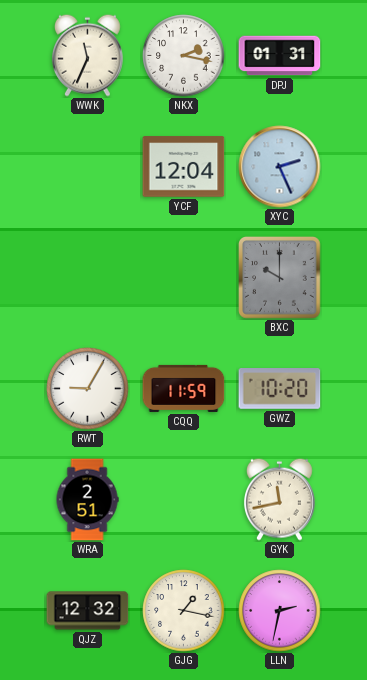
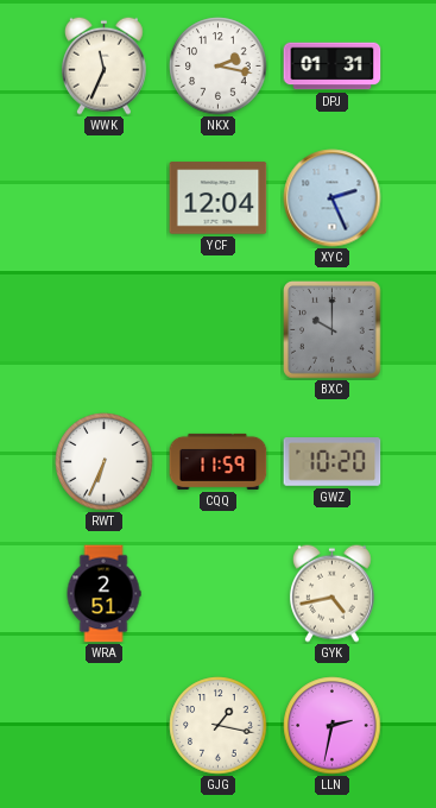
RWT: 9:05 -> 6:34
GYK: 11:43 -> 4:43
QJZ: 12:32 -> none
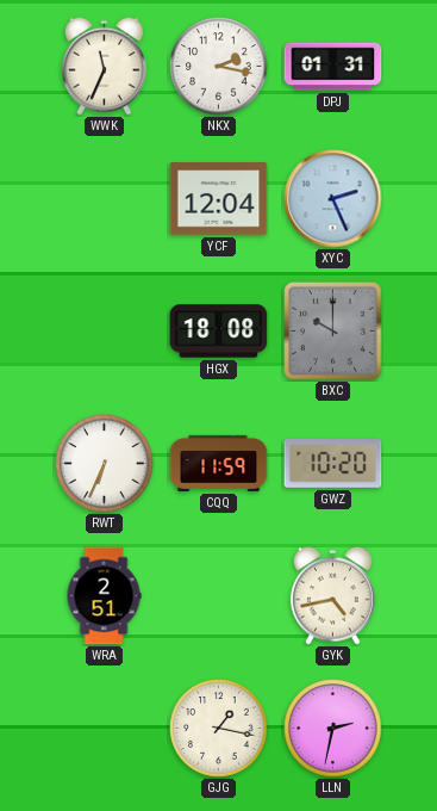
HGX: none -> 18:08
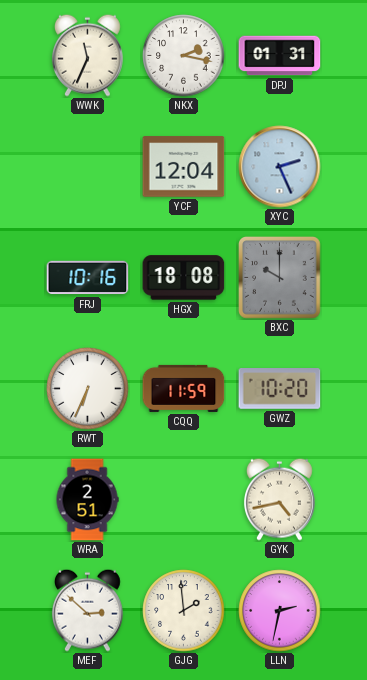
FRJ: none -> 10:16
MEF: none -> 2:52
GJG: 1:17 -> 1:59
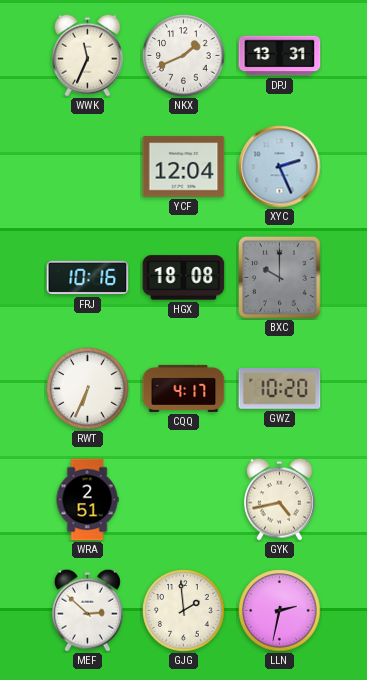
NKX: 2:17 -> 1:41
DPJ: 01:31 -> 13:31
CQQ: 11:59 -> 4:17
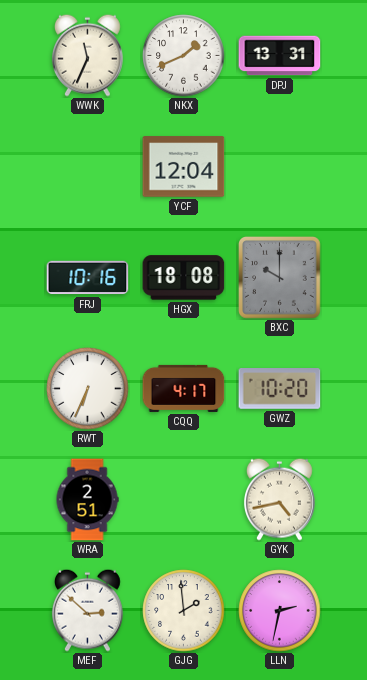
XYC: 2:26 -> none
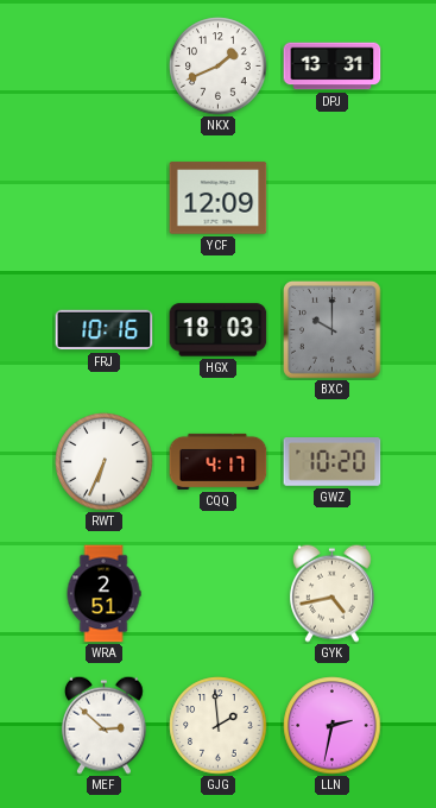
WWK: 11:34 -> none
YCF: 12:04 -> 12:09
HGX: 18:08 -> 18:03
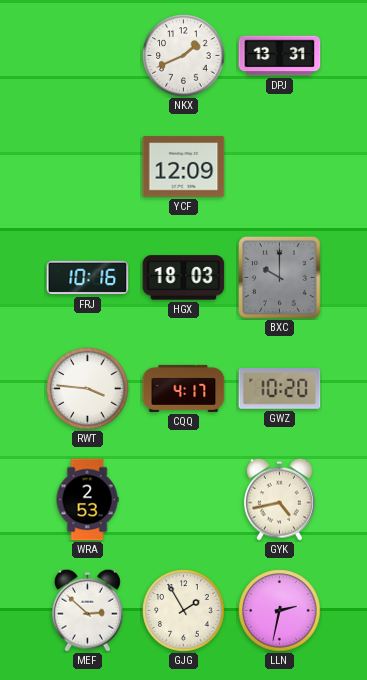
RWT: 6:34 -> 3:46
WRA: 2:51 -> 2:53
GJG: 1:59 -> 1:55
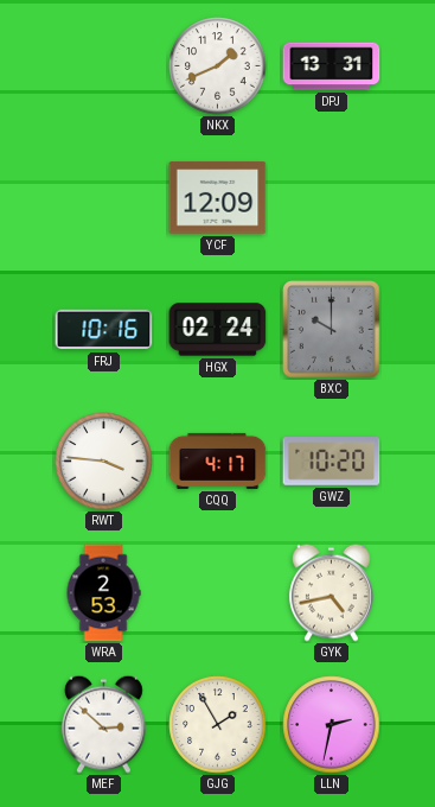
HGX: 18:03 -> 02:24
